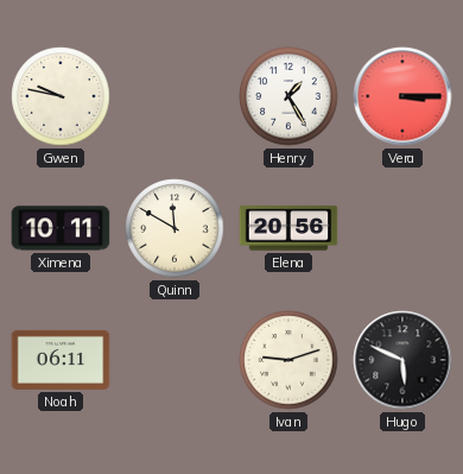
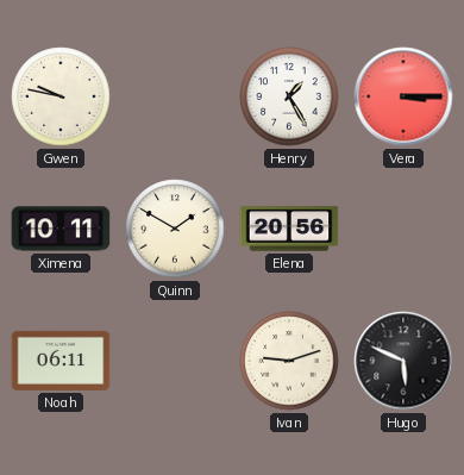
Quinn: 11:50 -> 1:50
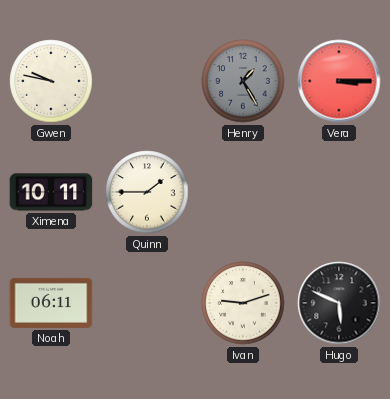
Henry dial: white -> grey
Quinn: 1:50 -> 1:45
Elena: 20:56 -> none
